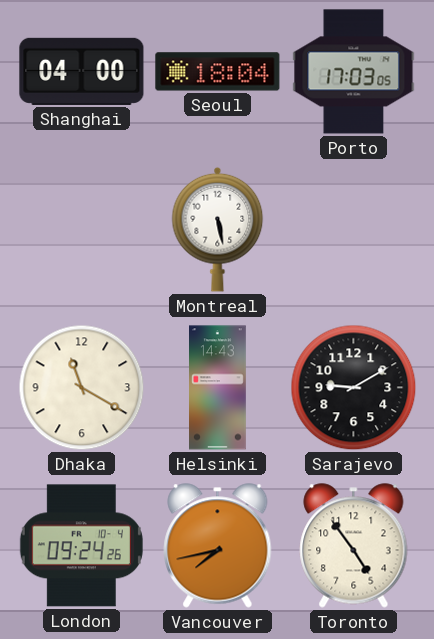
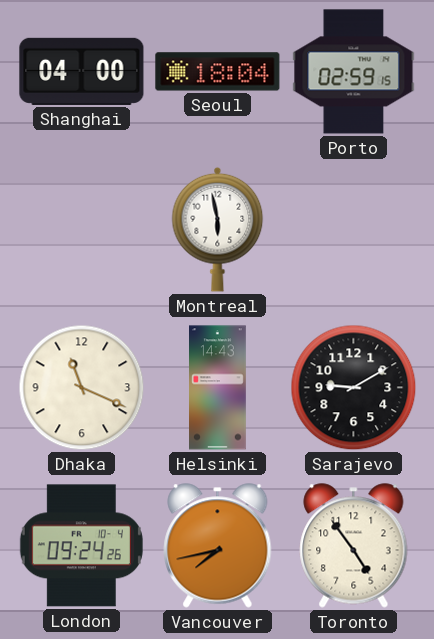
Porto: 17:03 -> 02:59
Montreal: 5:28 -> 5:58
Dhaka: 11:20 -> 11:19
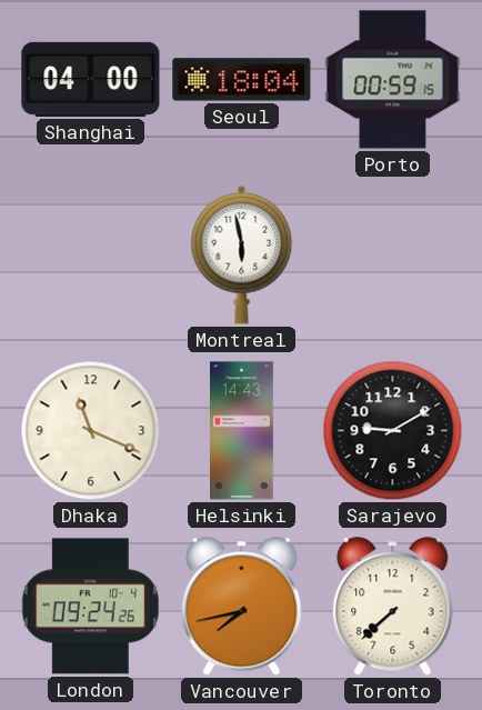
Porto: 02:59 -> 00:59
Toronto: 4:54 -> 7:38
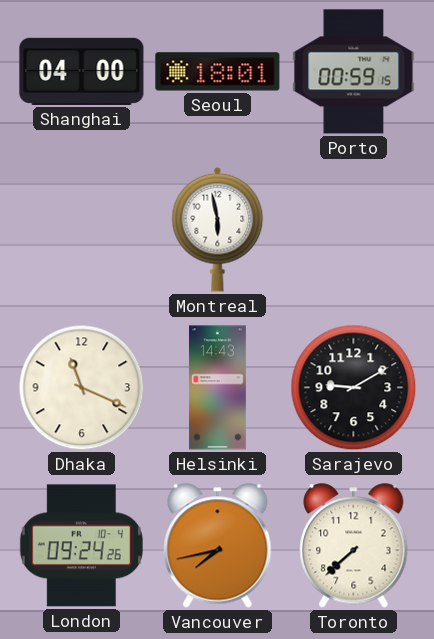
Seoul: 18:04 -> 18:01
